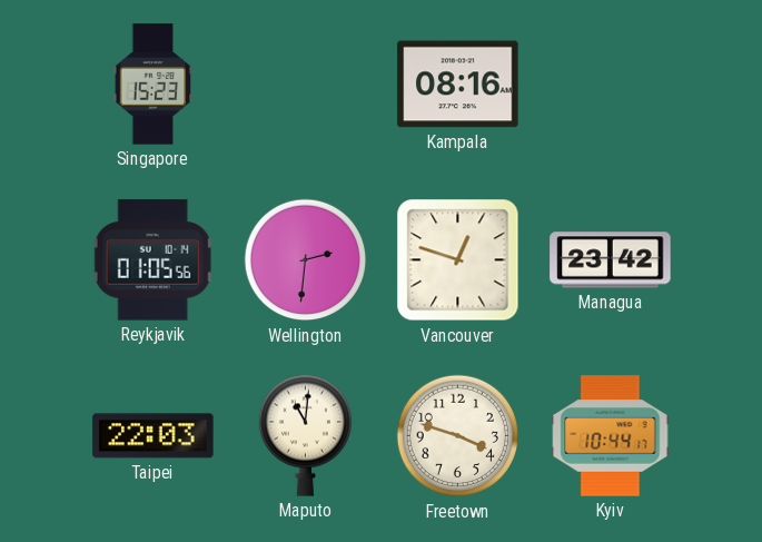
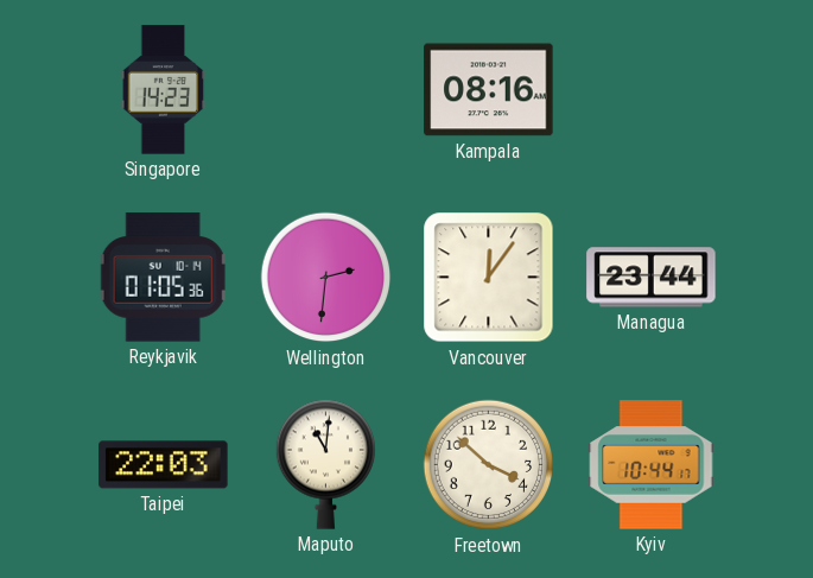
Singapore: 15:23 -> 14:23
Reykjavik: 01:05:56 -> 01:05:36
Vancouver: 12:48 -> 12:06
Managua: 23:42 -> 23:44
Freetown: 3:48 -> 3:52
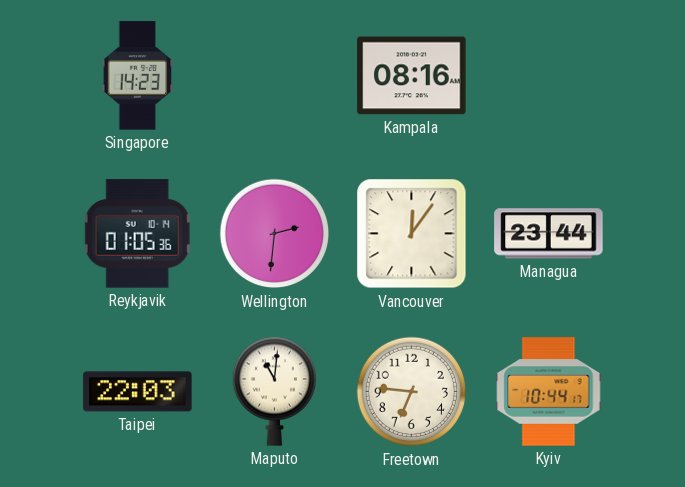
Freetown: 3:52 -> 6:46
